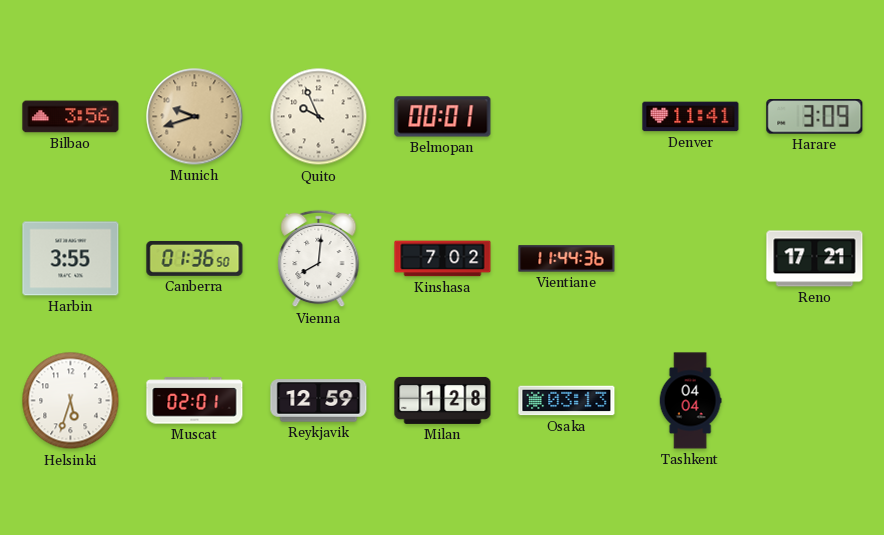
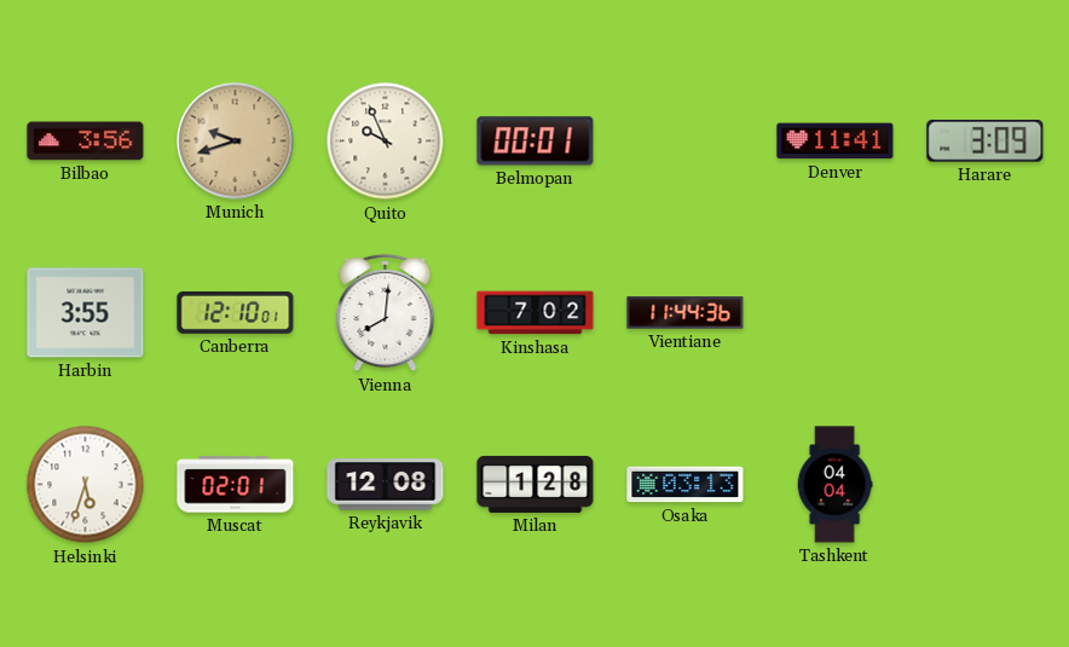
Canberra: 01:36 -> 12:10
Reno: 17:21 -> none
Reykjavik: 12:59 -> 12:08
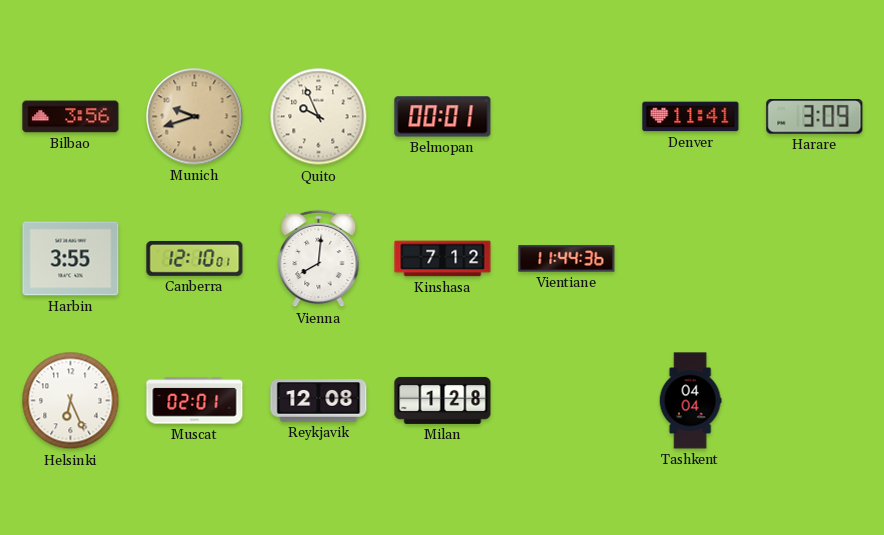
Kinshasa: 7:02 -> 7:12
Helsinki: 5:33 -> 6:26
Osaka: 03:13 -> none
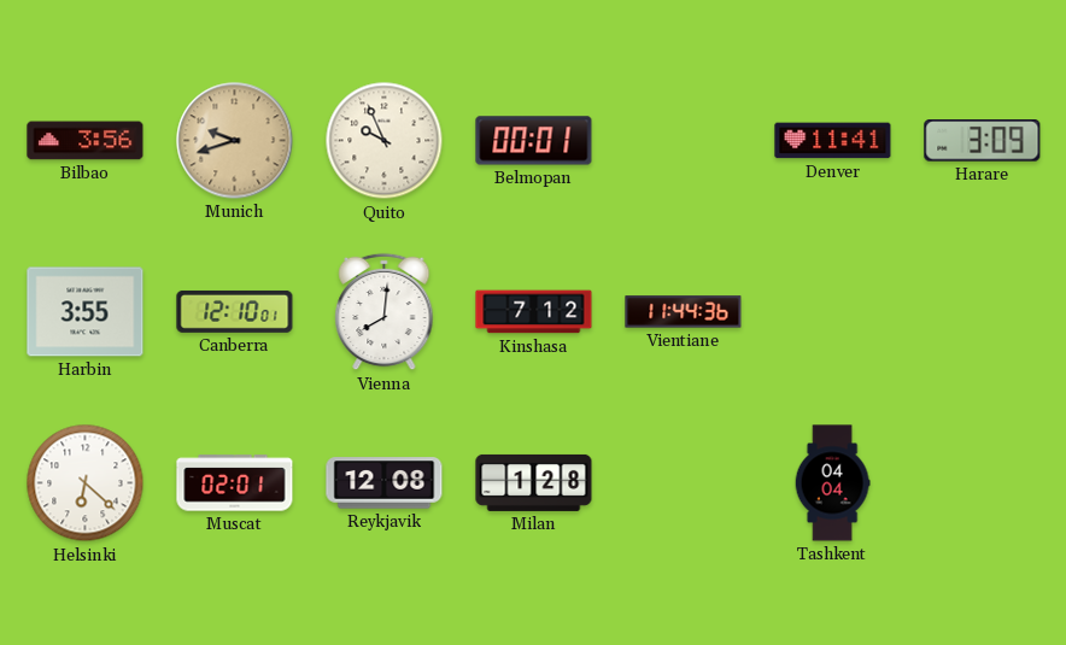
Helsinki: 6:26 -> 6:22
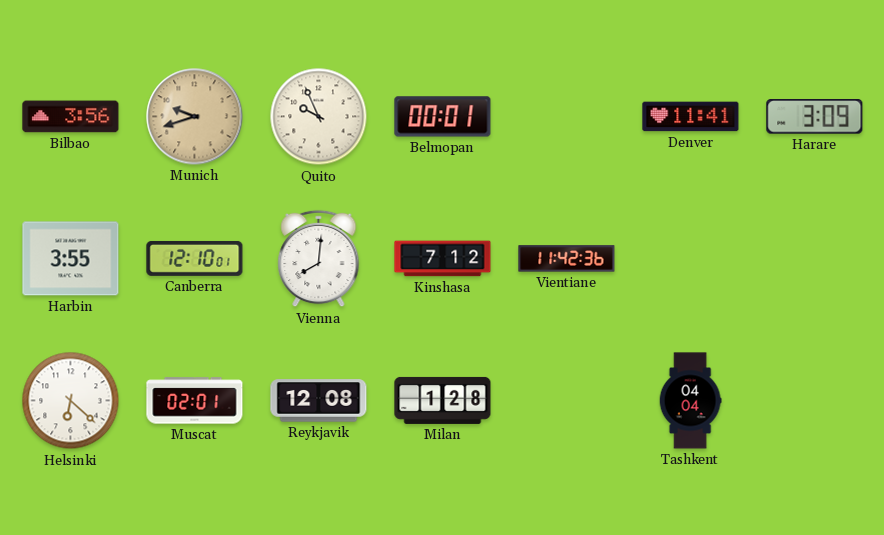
Vientiane: 11:44 -> 11:42
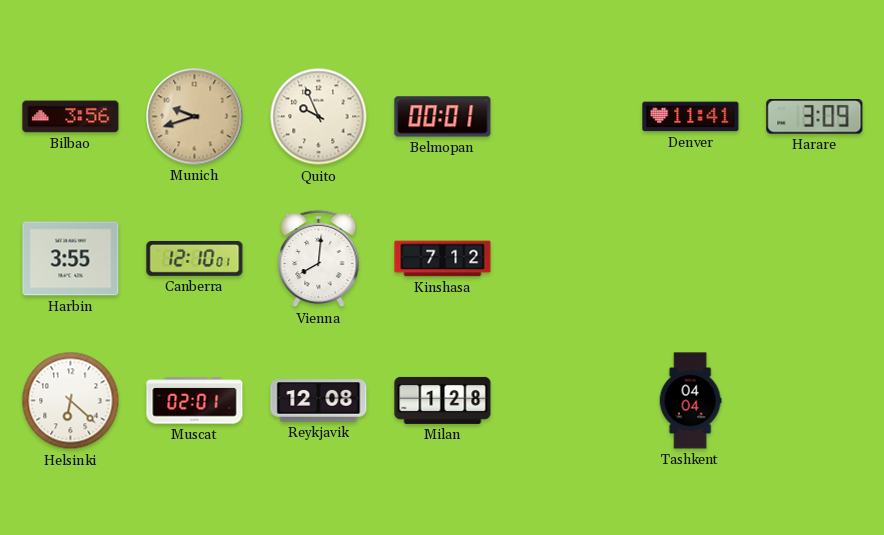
Vientiane: 11:42 -> none
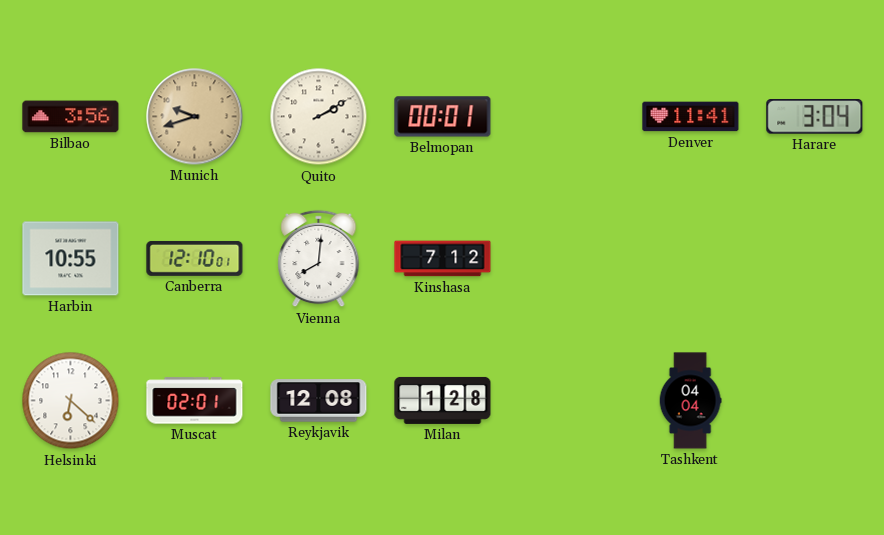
Quito: 9:56 -> 2:10
Harare: 3:09 -> 3:04
Harbin: 3:55 -> 10:55
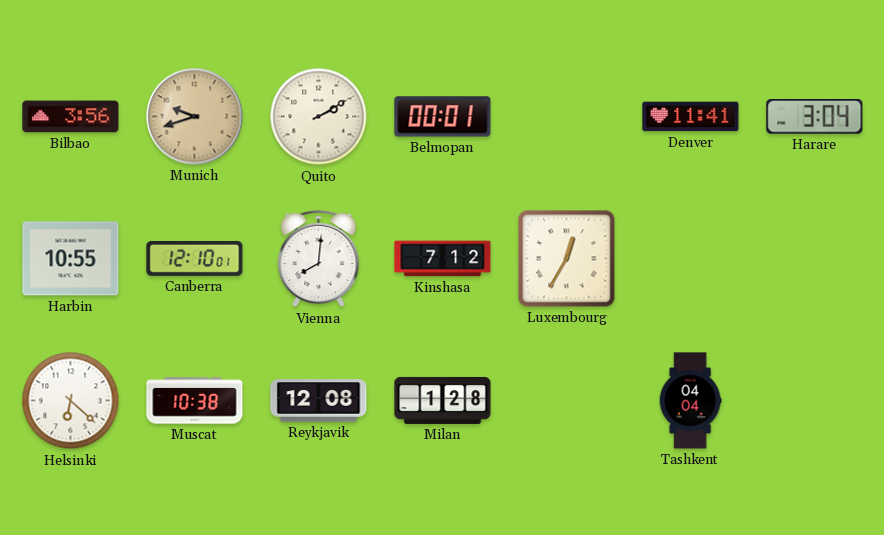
Luxembourg: none -> 12:35
Muscat: 02:01 -> 10:38
